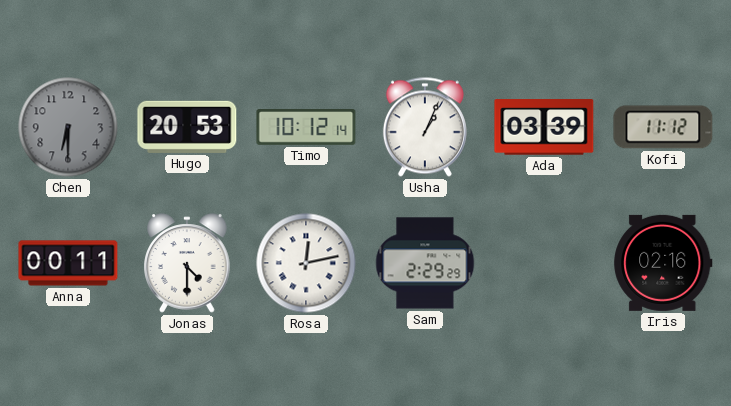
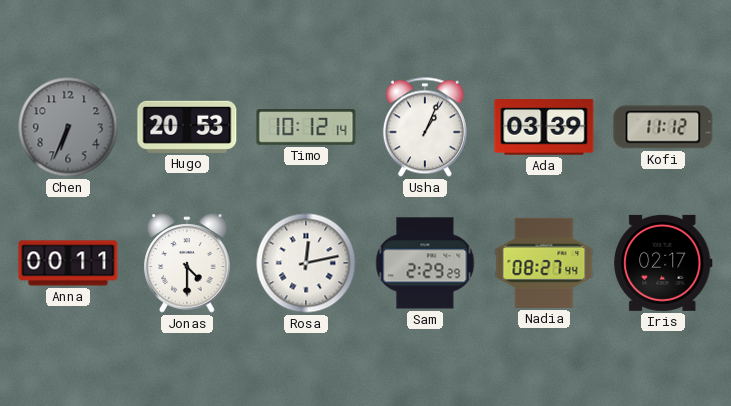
Chen: 6:30 -> 6:34
Nadia: none -> 08:27
Iris: 02:16 -> 02:17
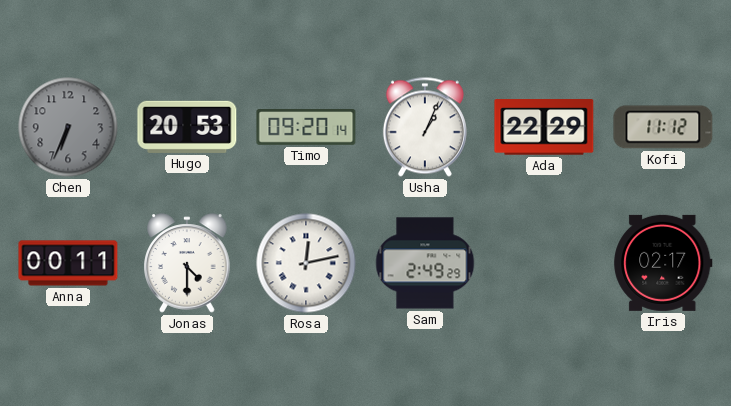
Timo: 10:12 -> 09:20
Ada: 03:39 -> 22:29
Sam: 2:29 -> 2:49
Nadia: 08:27 -> none
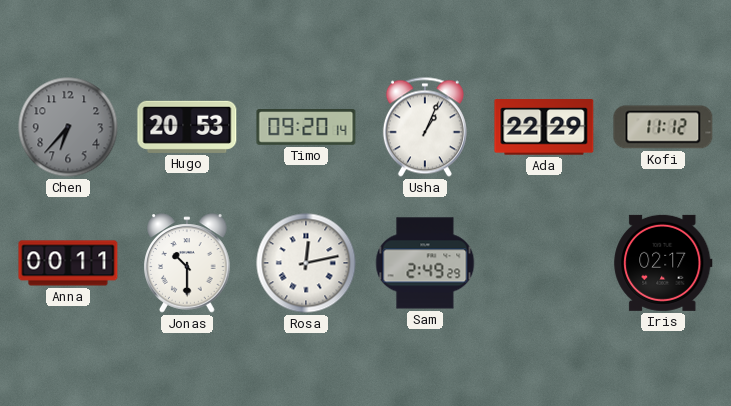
Chen: 6:34 -> 6:37
Jonas: 4:30 -> 10:30
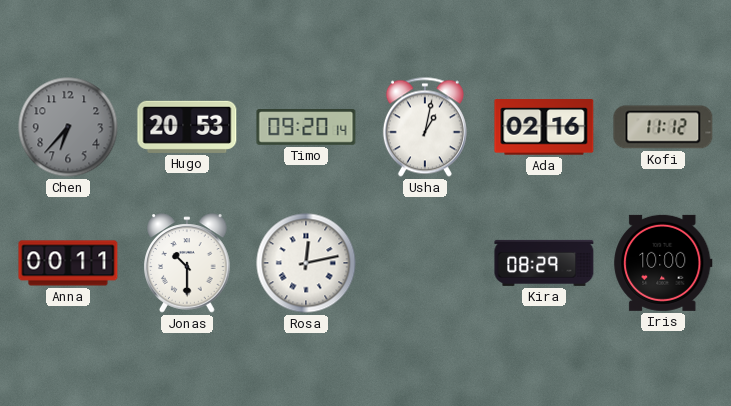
Usha: 1:04 -> 1:02
Ada: 22:29 -> 02:16
Sam: 2:49 -> none
Kira: none -> 08:29
Iris: 02:17 -> 10:00
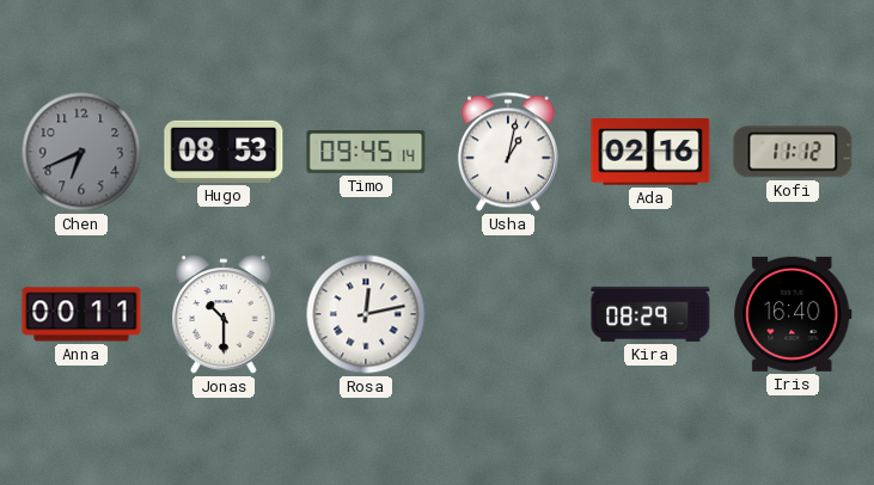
Chen: 6:37 -> 6:41
Hugo: 20:53 -> 08:53
Timo: 09:20 -> 09:45
Iris: 10:00 -> 16:40
